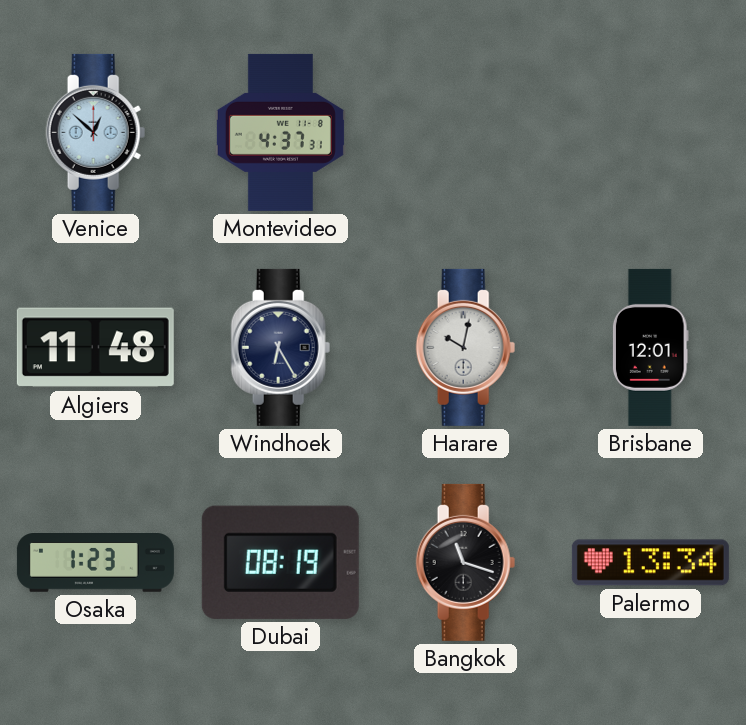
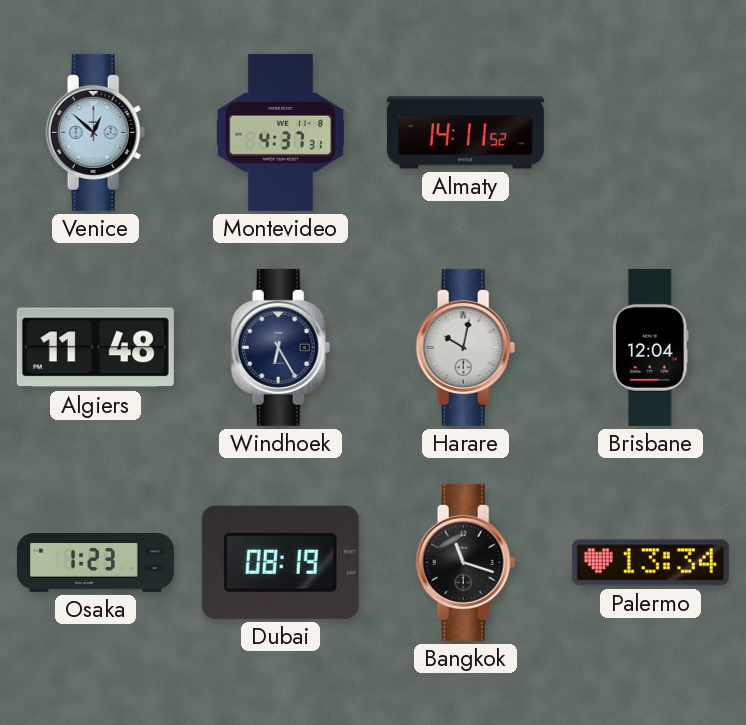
Almaty: none -> 14:11
Brisbane: 12:01 -> 12:04
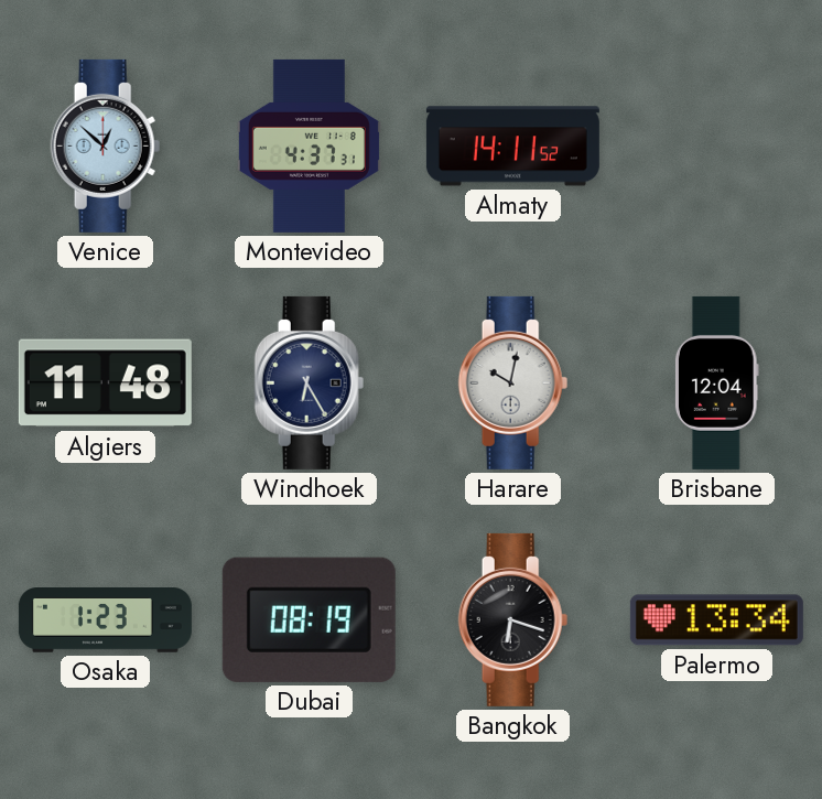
Bangkok: 11:18 -> 6:18
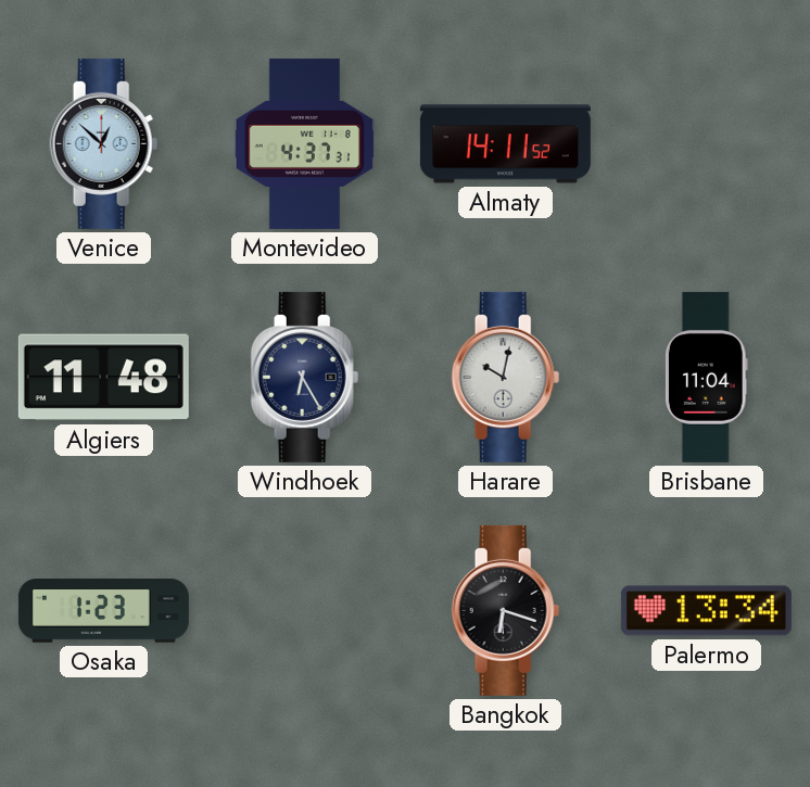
Brisbane: 12:04 -> 11:04
Dubai: 08:19 -> none
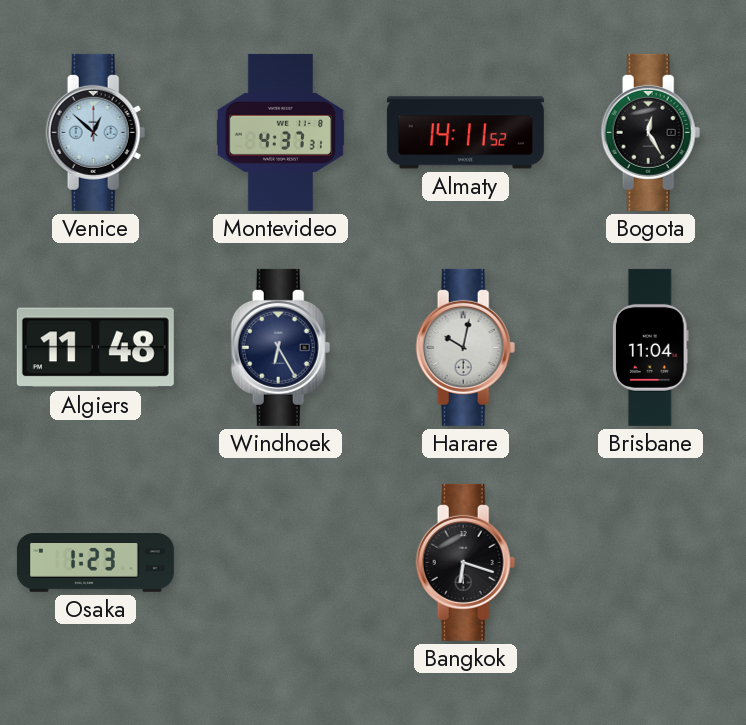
Bogota: none -> 12:25
Palermo: 13:34 -> none
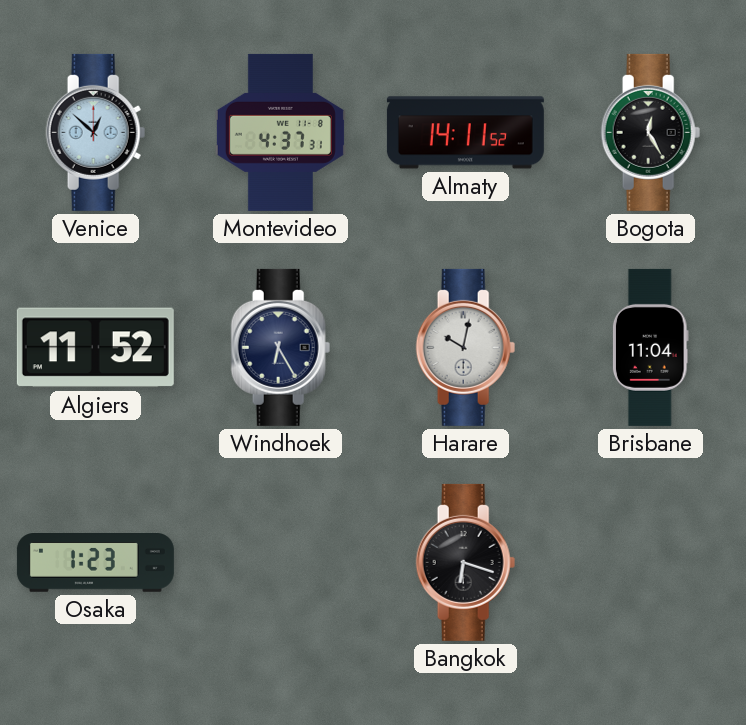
Algiers: 11:48 -> 11:52
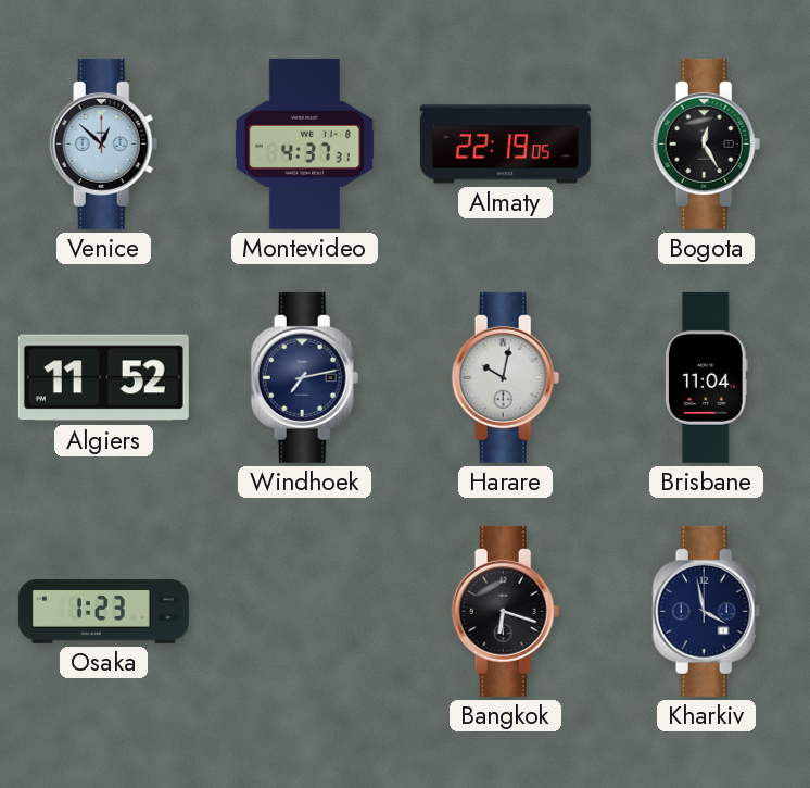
Almaty: 14:11 -> 22:19
Windhoek: 6:25 -> 7:13
Kharkiv: none -> 3:58
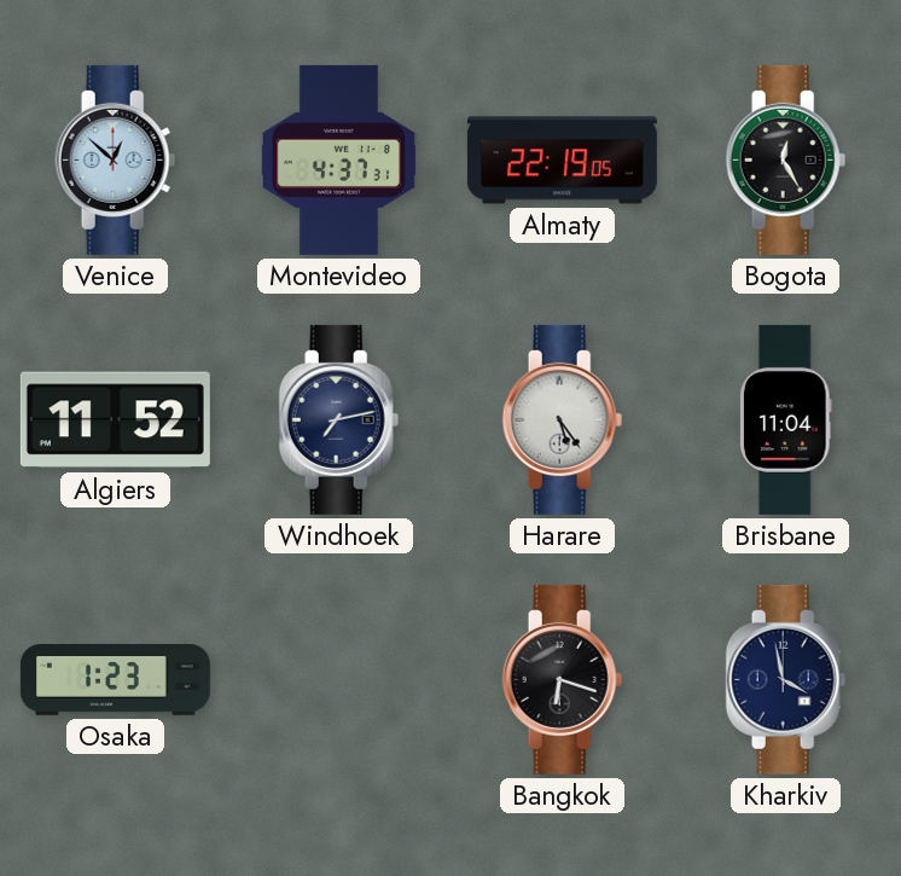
Harare: 10:02 -> 5:24
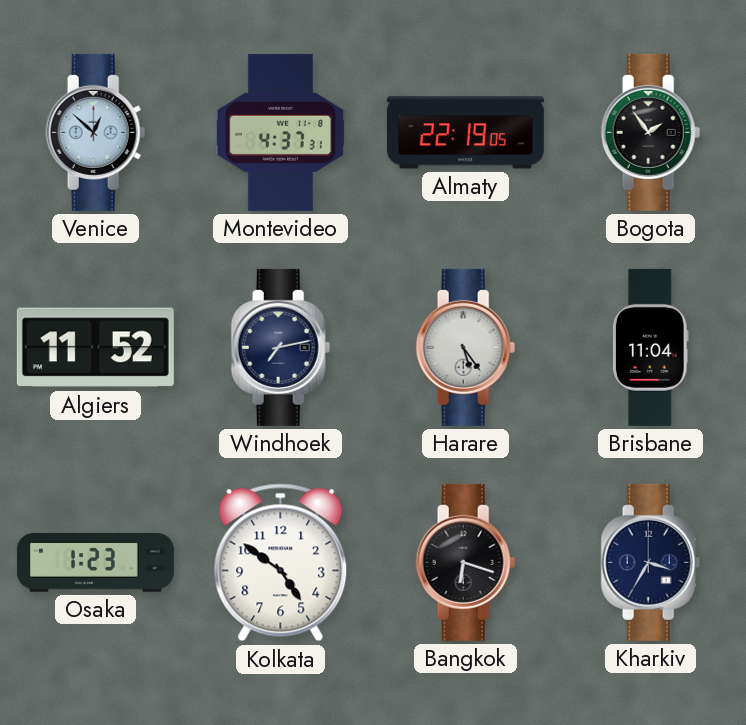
Bogota: 12:25 -> 1:54
Kolkata: none -> 4:51
Kharkiv: 3:58 -> 3:35
